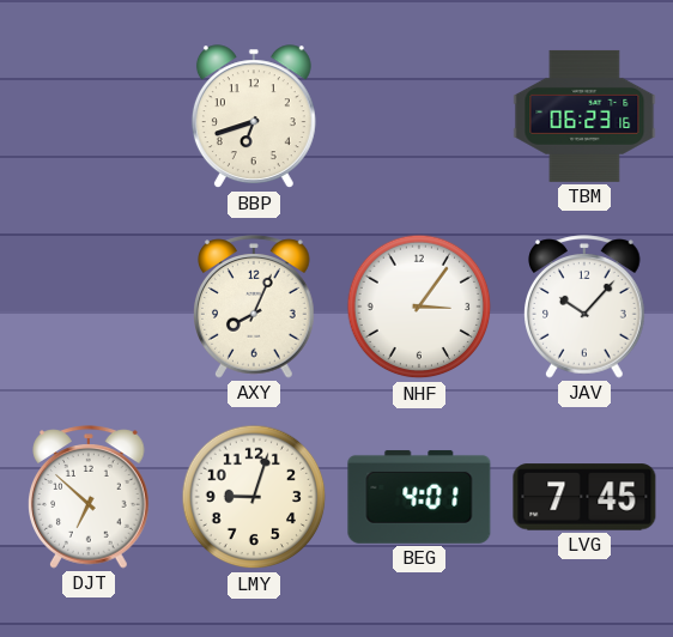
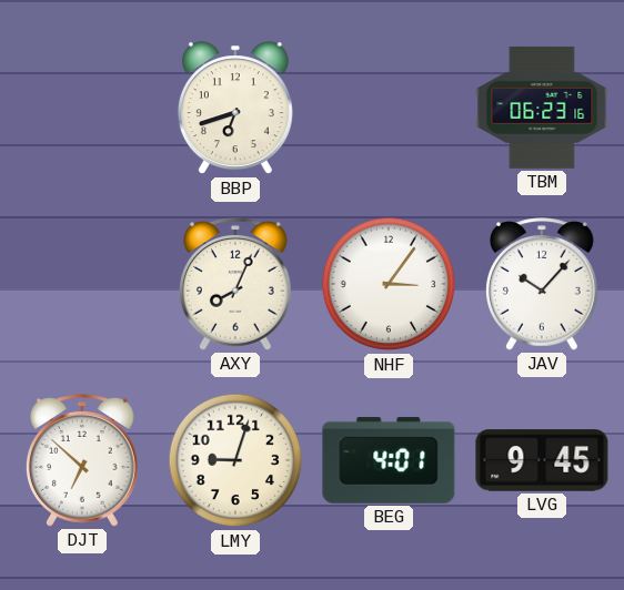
LVG: 7:45 -> 9:45
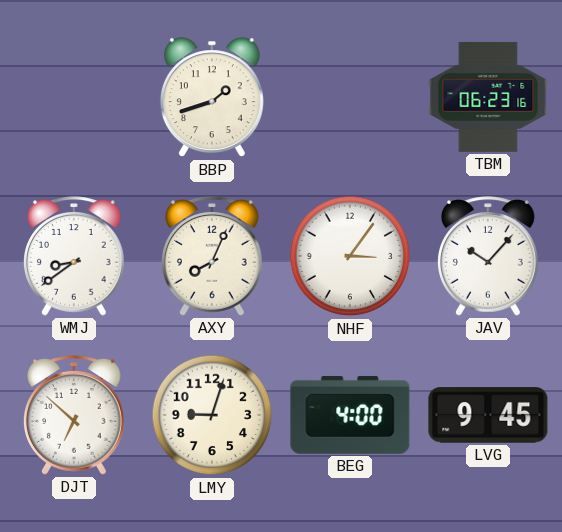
BBP: 6:42 -> 1:42
WMJ: none -> 8:39
BEG: 4:01 -> 4:00
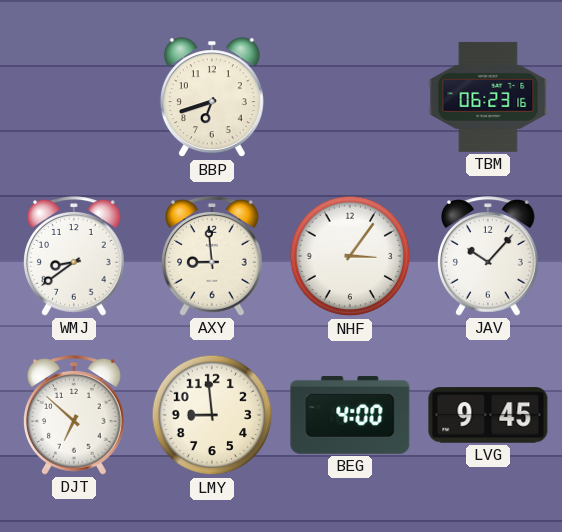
BBP: 1:42 -> 6:42
AXY: 8:04 -> 8:59
LMY: 9:03 -> 8:59
